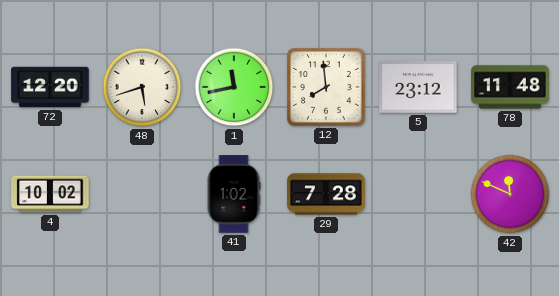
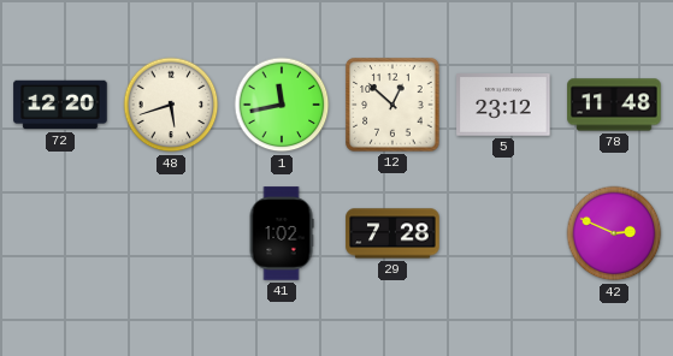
12: 7:59 -> 12:52
4: 10:02 -> none
42: 11:49 -> 2:49
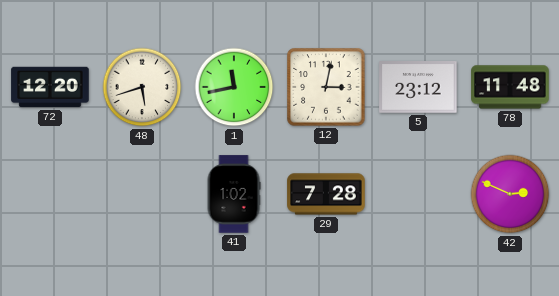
12: 12:52 -> 3:02
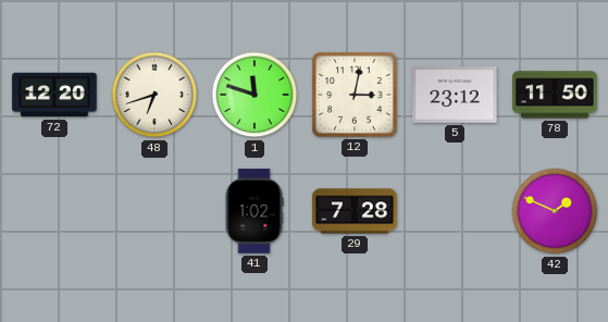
48: 5:42 -> 6:42
1: 11:43 -> 11:48
78: 11:48 -> 11:50
42: 2:49 -> 1:49
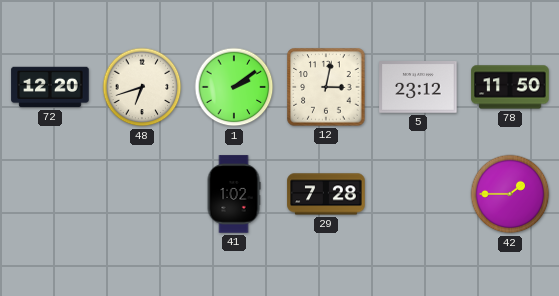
1: 11:48 -> 2:09
42: 1:49 -> 1:45
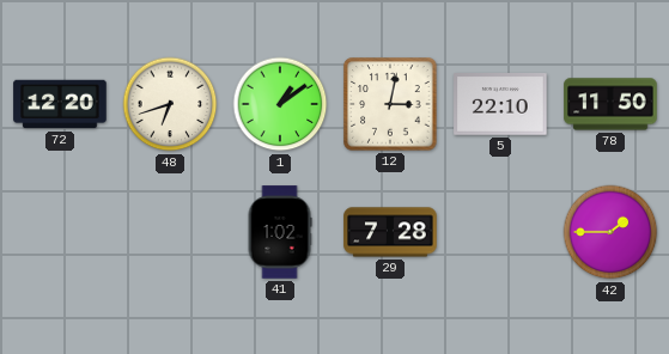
1: 2:09 -> 1:09
5: 23:12 -> 22:10
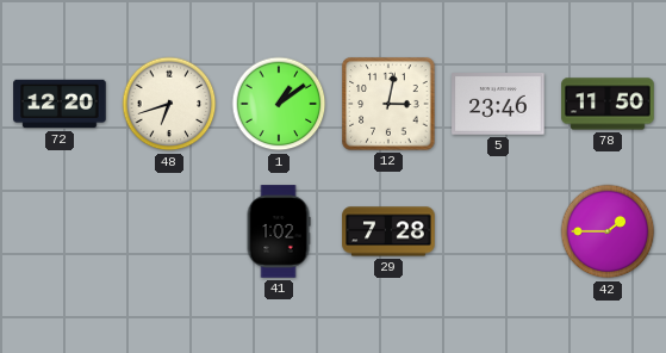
5: 22:10 -> 23:46
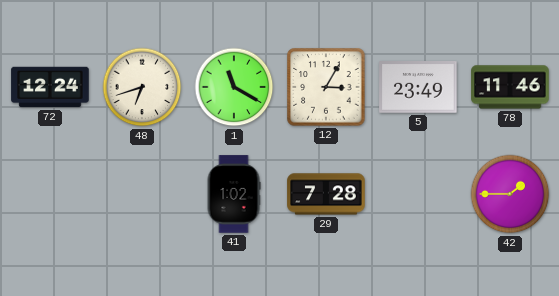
72: 12:20 -> 12:24
1: 1:09 -> 11:20
12: 3:02 -> 3:05
5: 23:46 -> 23:49
78: 11:50 -> 11:46
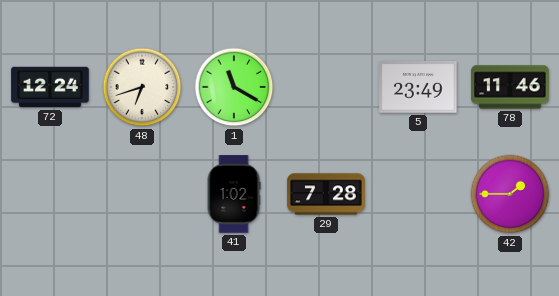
12: 3:05 -> none
